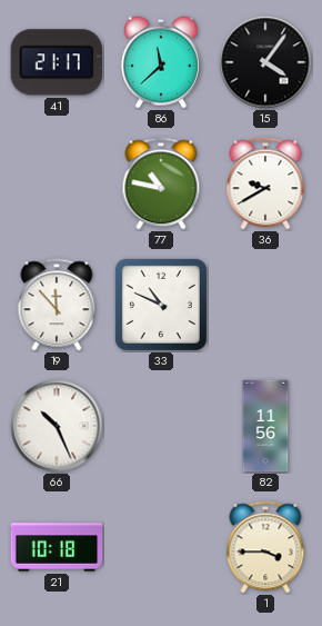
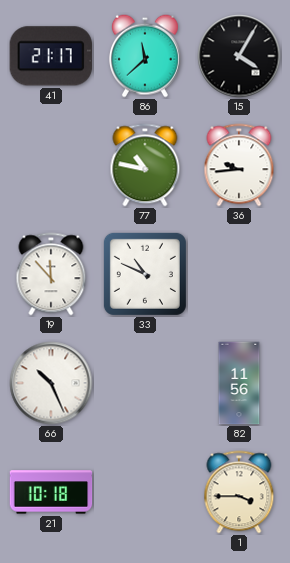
15: 4:06 -> 4:05
36: 9:40 -> 9:44
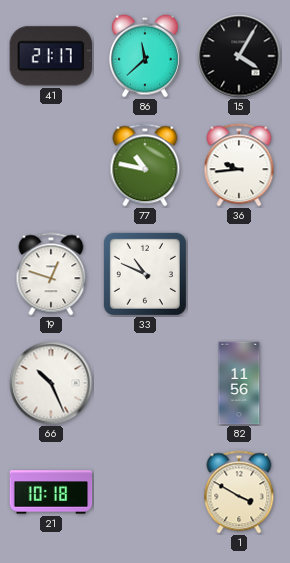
19: 11:53 -> 12:48
1: 3:45 -> 3:50
